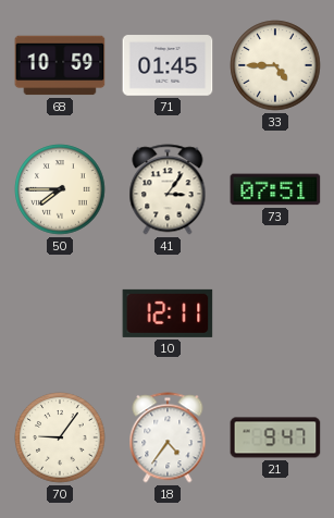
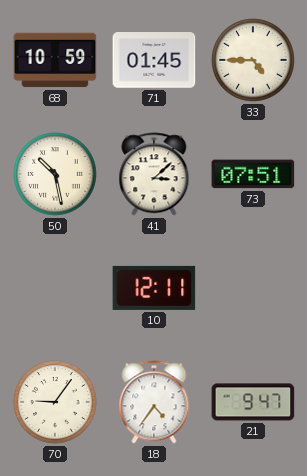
50: 7:45 -> 10:28
41: 3:06 -> 3:08
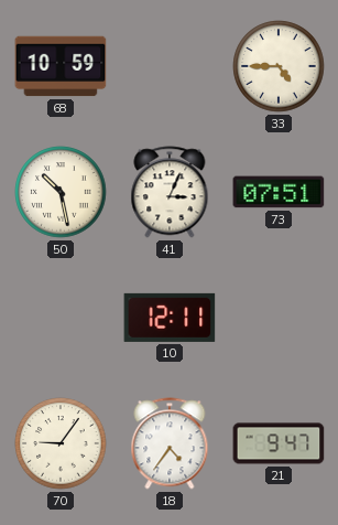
71: 01:45 -> none
41: 3:08 -> 3:04
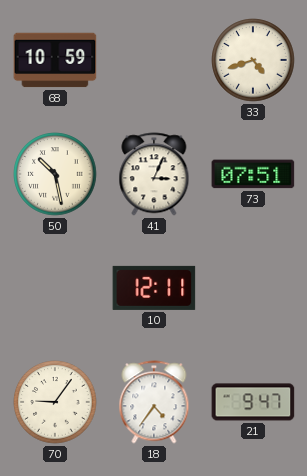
33: 4:45 -> 4:42
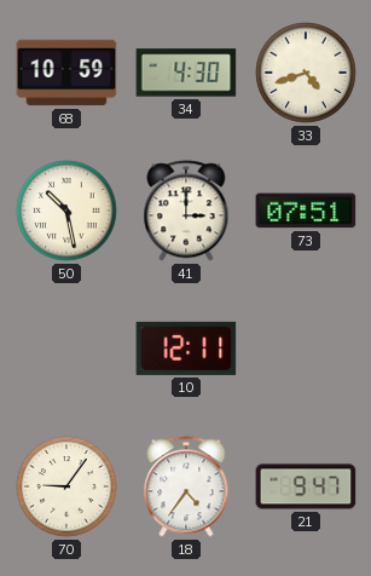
34: none -> 4:30
41: 3:04 -> 3:00
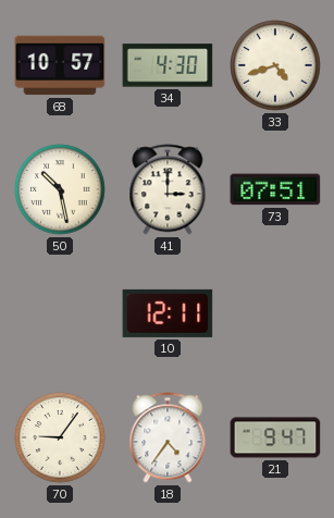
68: 10:59 -> 10:57
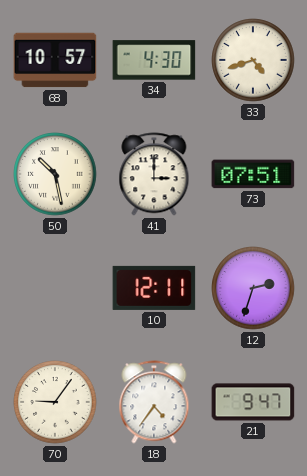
12: none -> 2:33
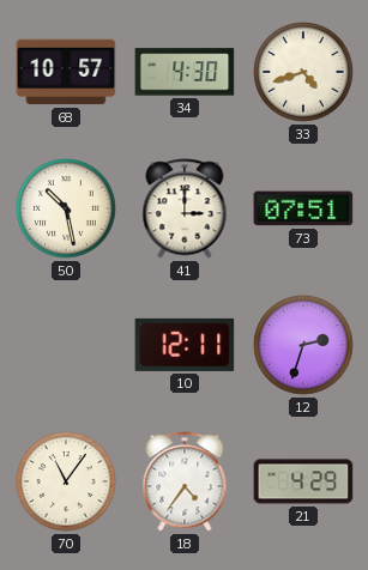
70: 9:06 -> 11:06
21: 9:47 -> 4:29
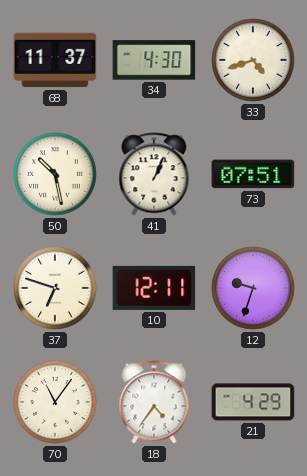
68: 10:57 -> 11:37
41: 3:00 -> 1:04
37: none -> 6:48
12: 2:33 -> 9:33
